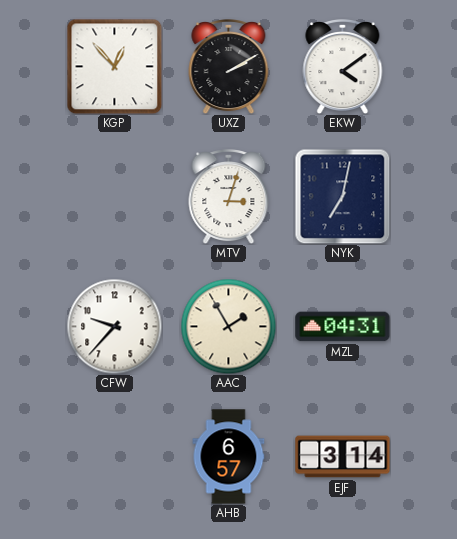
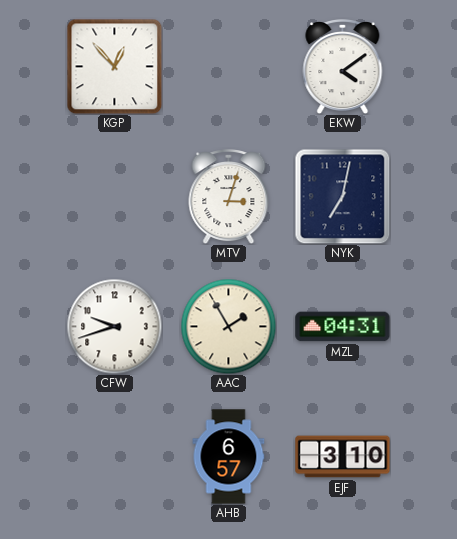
UXZ: 2:10 -> none
CFW: 9:37 -> 9:42
EJF: 3:14 -> 3:10
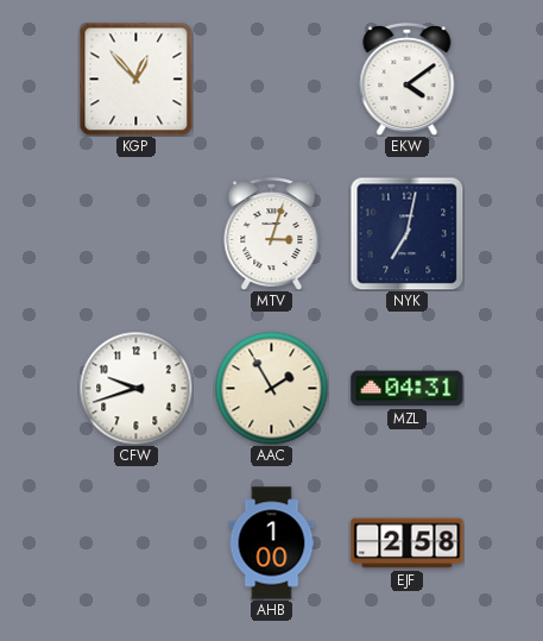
AHB: 6:57 -> 1:00
EJF: 3:10 -> 2:58
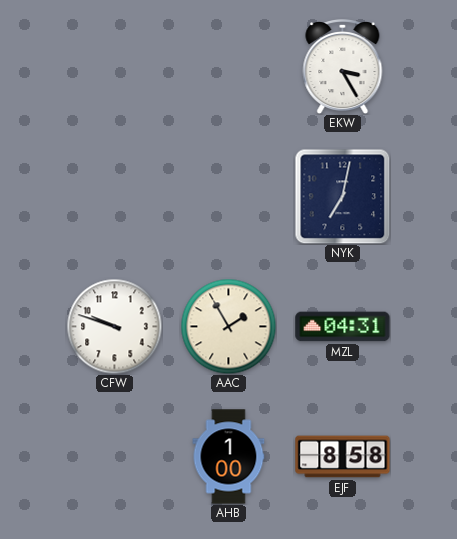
KGP: 12:53 -> none
EKW: 4:09 -> 3:25
MTV: 3:03 -> none
CFW: 9:42 -> 9:48
EJF: 2:58 -> 8:58
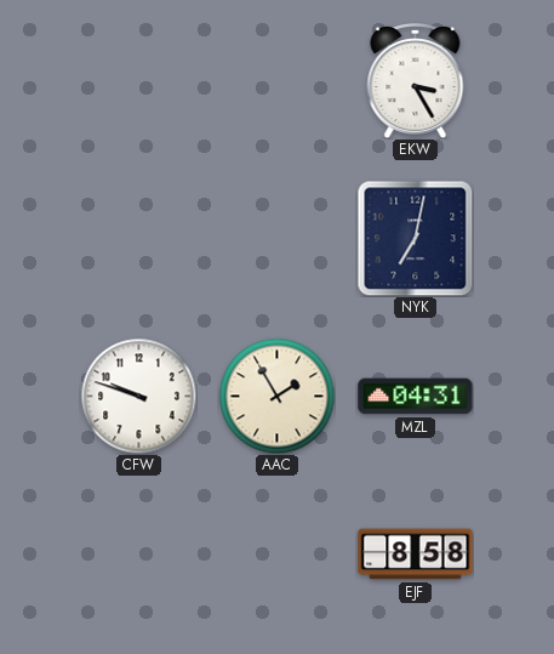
AHB: 1:00 -> none
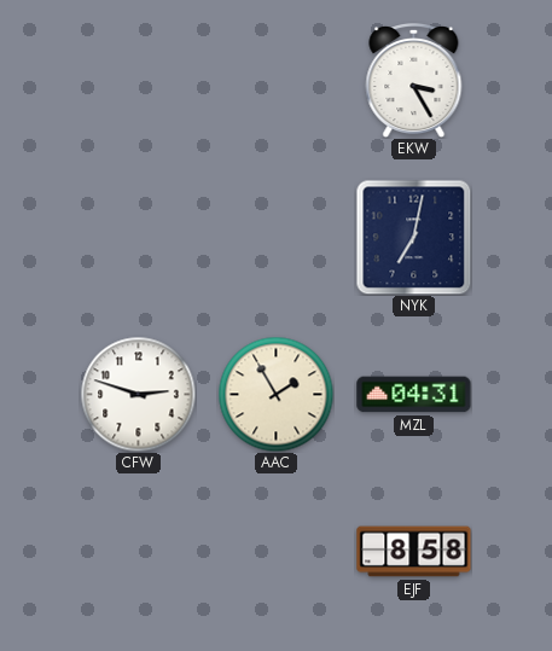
CFW: 9:48 -> 2:48
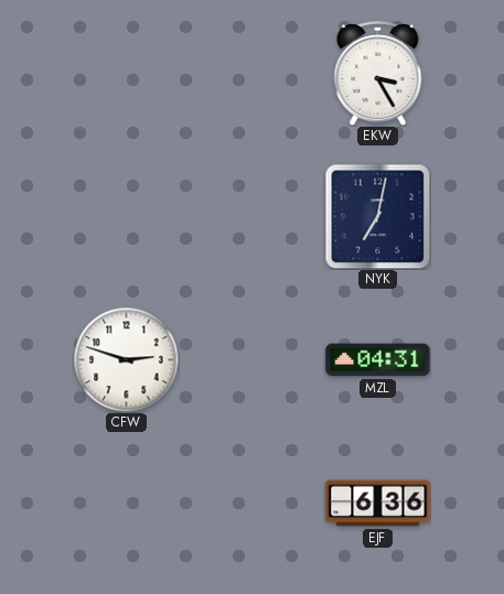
AAC: 1:55 -> none
EJF: 8:58 -> 6:36
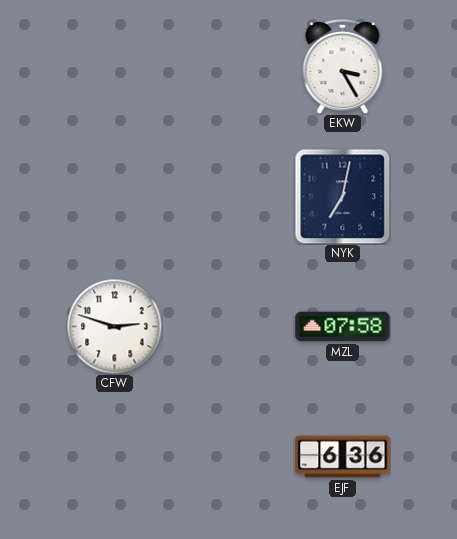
MZL: 04:31 -> 07:58
